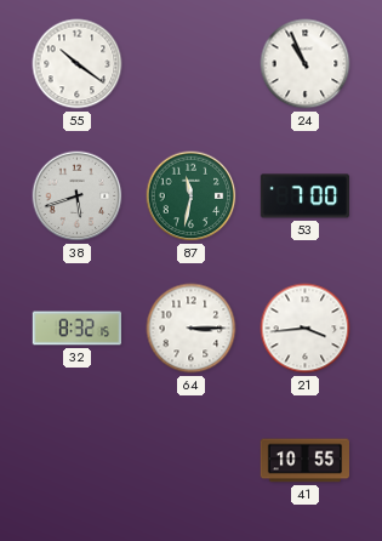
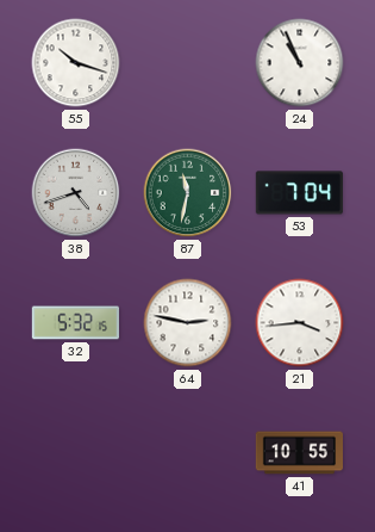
55: 10:21 -> 10:18
38: 5:42 -> 4:42
53: 7:00 -> 7:04
32: 8:32 -> 5:32
64: 3:15 -> 2:47
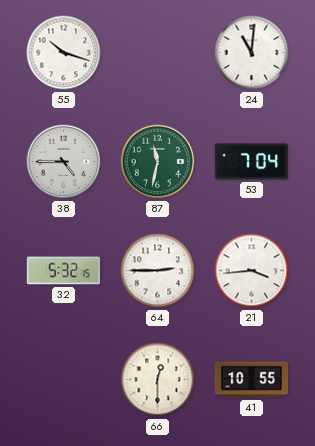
24: 10:56 -> 11:01
38: 4:42 -> 4:45
64: 2:47 -> 2:45
66: none -> 12:30
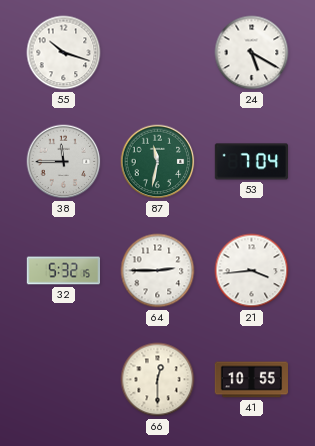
24: 11:01 -> 5:20
38: 4:45 -> 11:45
